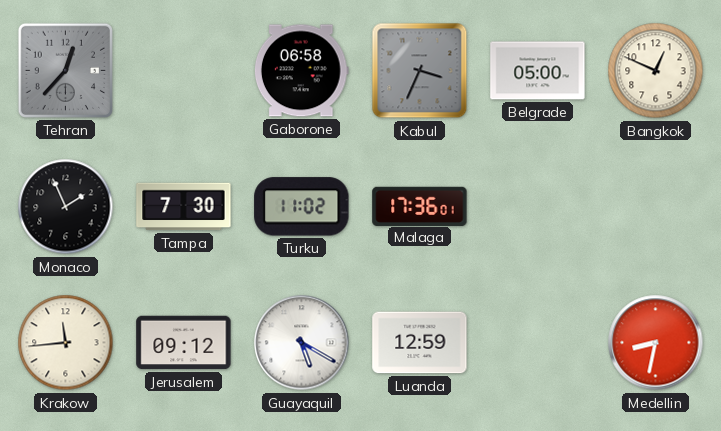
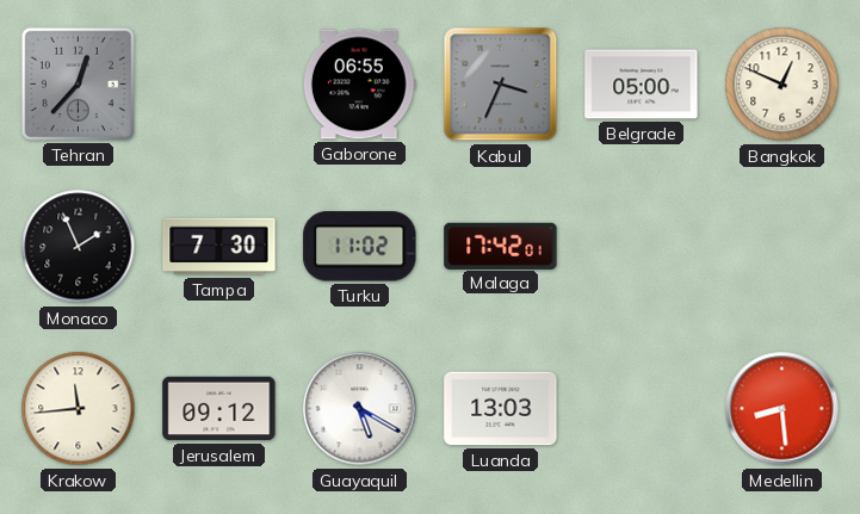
Gaborone: 06:58 -> 06:55
Malaga: 17:36 -> 17:42
Luanda: 12:59 -> 13:03
Medellin: 8:32 -> 8:29
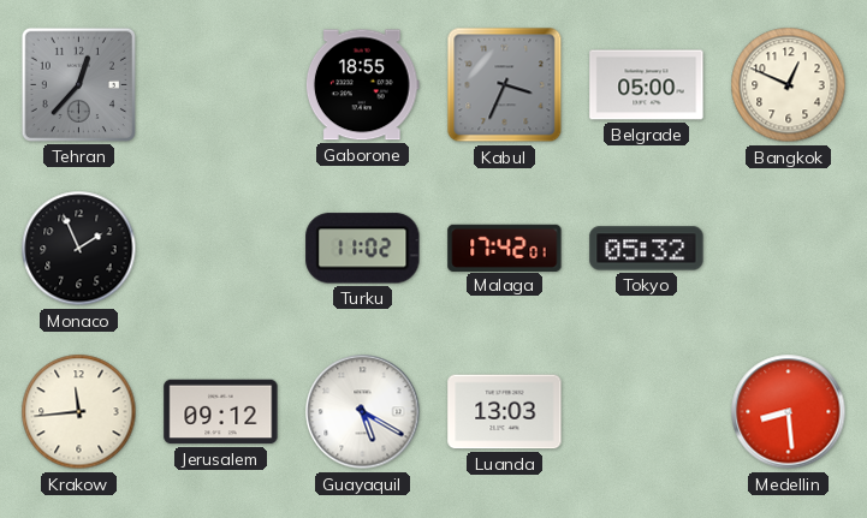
Gaborone: 06:55 -> 18:55
Tampa: 7:30 -> none
Tokyo: none -> 05:32
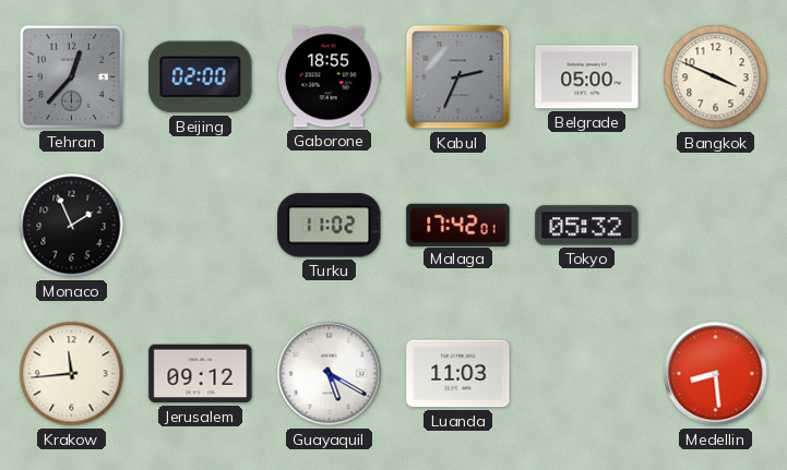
Beijing: none -> 02:00
Kabul: 3:34 -> 2:34
Bangkok: 12:49 -> 3:49
Luanda: 13:03 -> 11:03
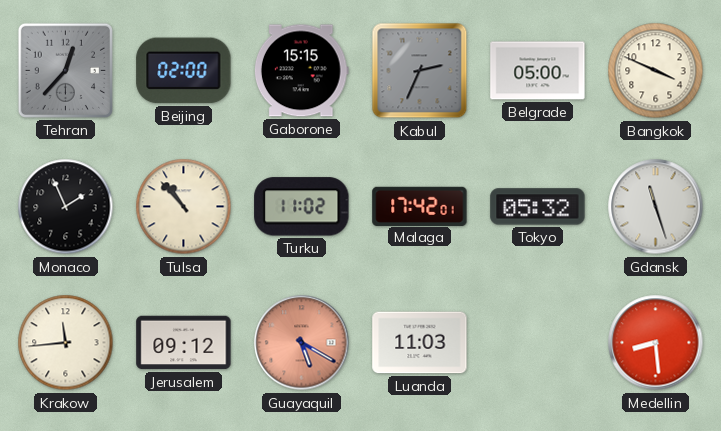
Gaborone: 18:55 -> 15:15
Tulsa: none -> 10:53
Gdansk: none -> 11:27
Guayaquil dial: white -> salmon
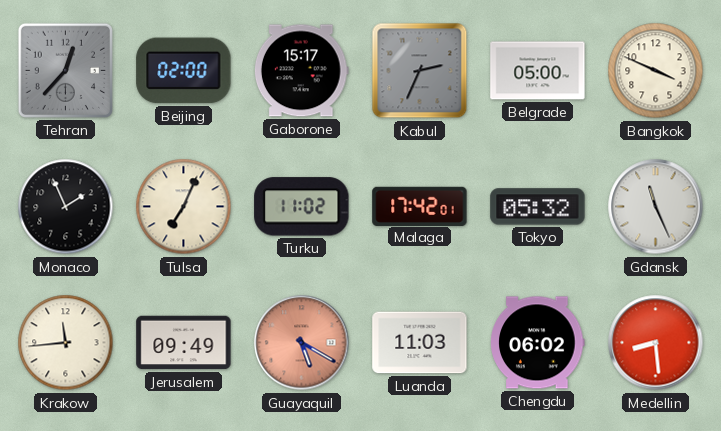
Gaborone: 15:15 -> 15:17
Tulsa: 10:53 -> 7:04
Gdansk: 11:27 -> 11:26
Jerusalem: 09:12 -> 09:49
Chengdu: none -> 06:02
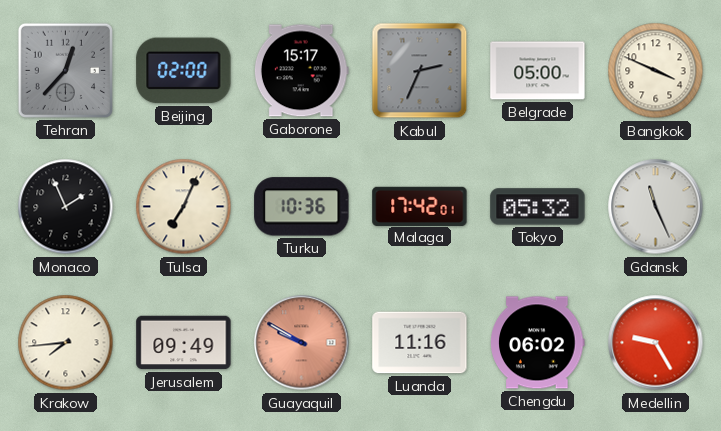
Turku: 11:02 -> 10:36
Krakow: 11:44 -> 7:44
Guayaquil: 5:20 -> 9:50
Luanda: 11:03 -> 11:16
Medellin: 8:29 -> 9:25
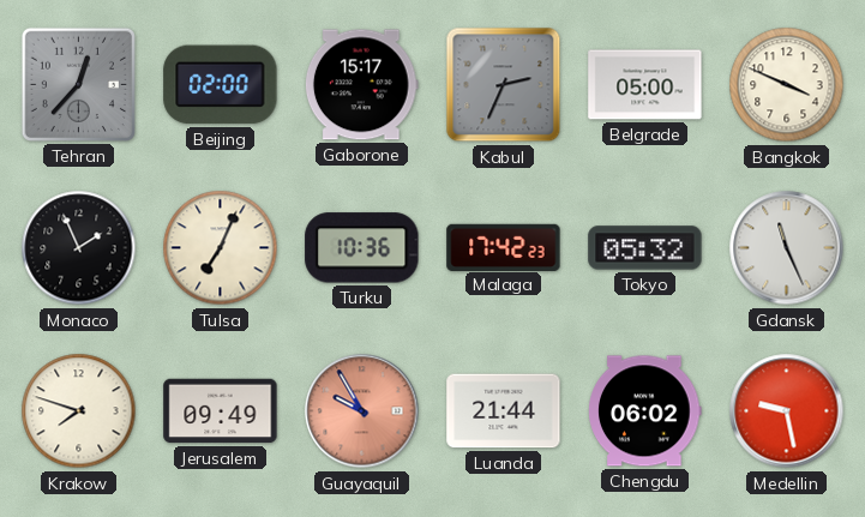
Malaga: 17:42:01 -> 17:42:23
Krakow: 7:44 -> 7:48
Guayaquil: 9:50 -> 9:55
Luanda: 11:16 -> 21:44
Medellin: 9:25 -> 9:28
